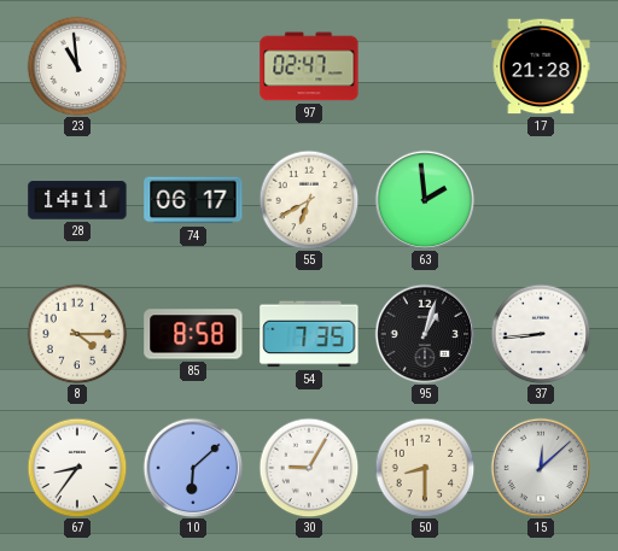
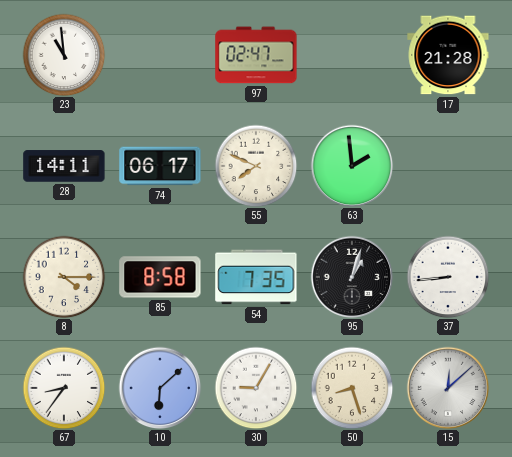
55: 6:40 -> 7:49
50: 8:30 -> 8:27
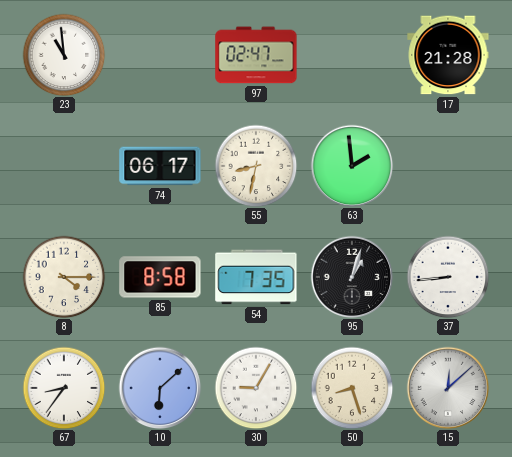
28: 14:11 -> none
55: 7:49 -> 8:32
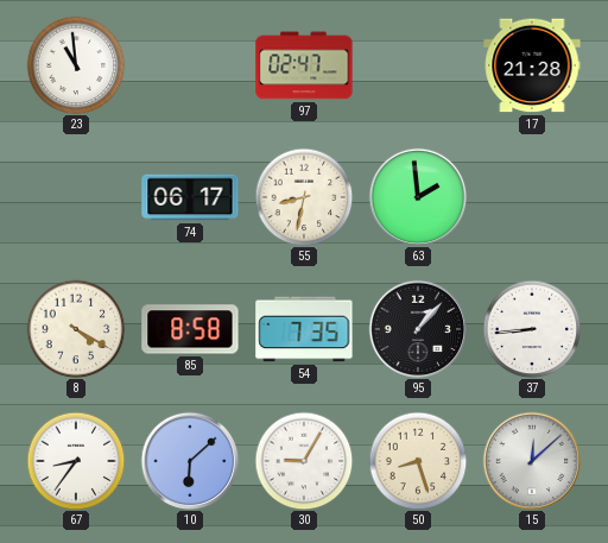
8: 4:15 -> 4:20
95: 1:03 -> 1:07
